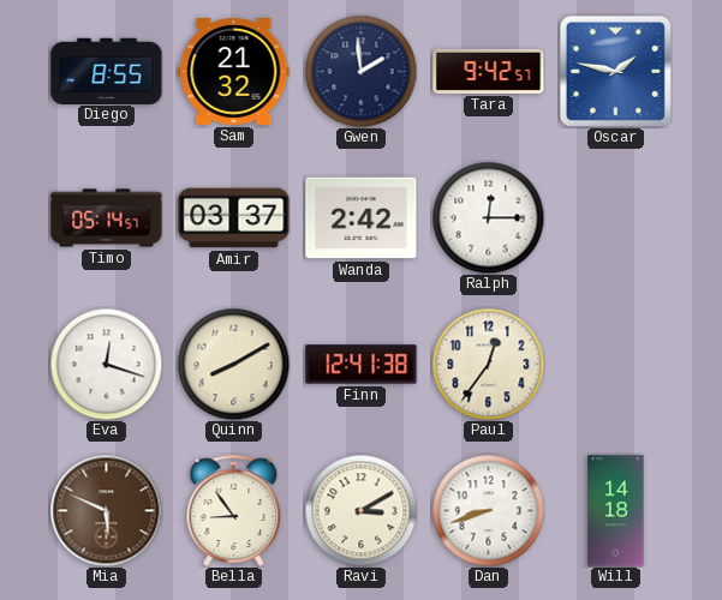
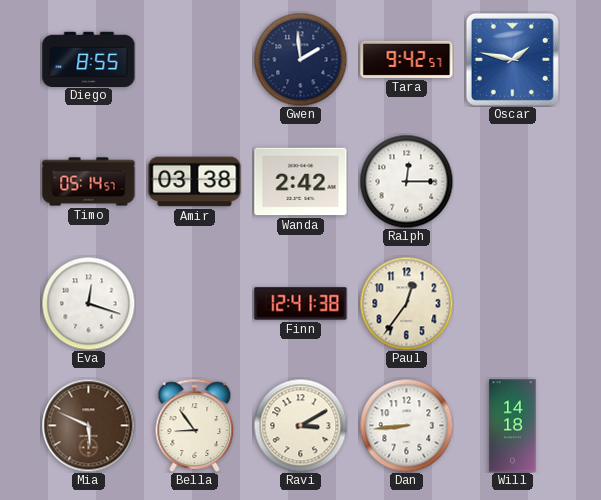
Sam: 21:32 -> none
Amir: 03:37 -> 03:38
Quinn: 8:10 -> none
Dan: 8:42 -> 8:44
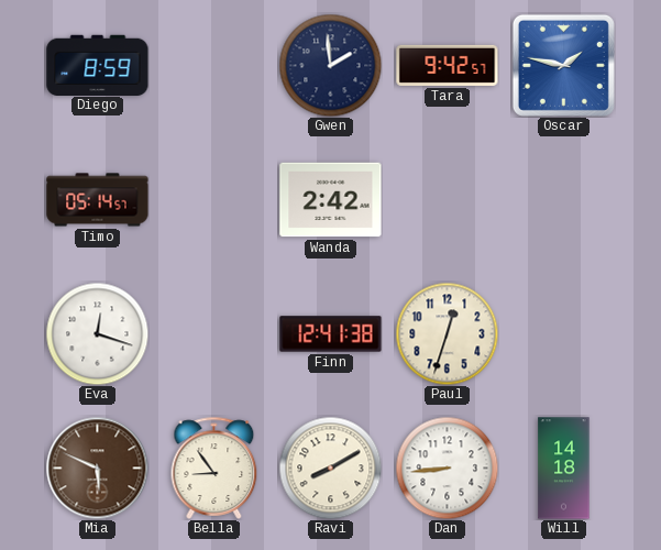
Diego: 8:55 -> 8:59
Amir: 03:38 -> none
Ralph: 12:15 -> none
Paul: 12:36 -> 12:33
Ravi: 3:10 -> 8:10
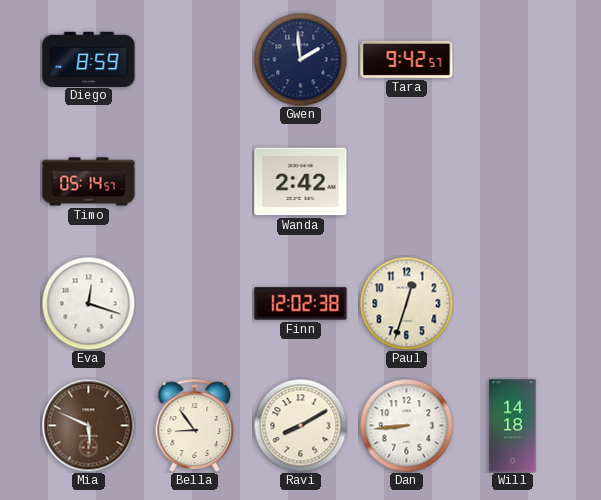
Oscar: 1:47 -> none
Finn: 12:41 -> 12:02
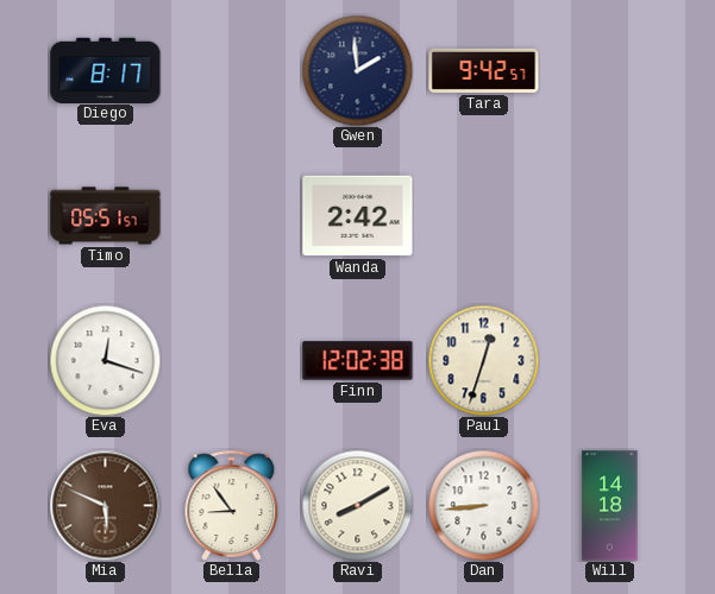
Diego: 8:59 -> 8:17
Timo: 05:14 -> 05:51
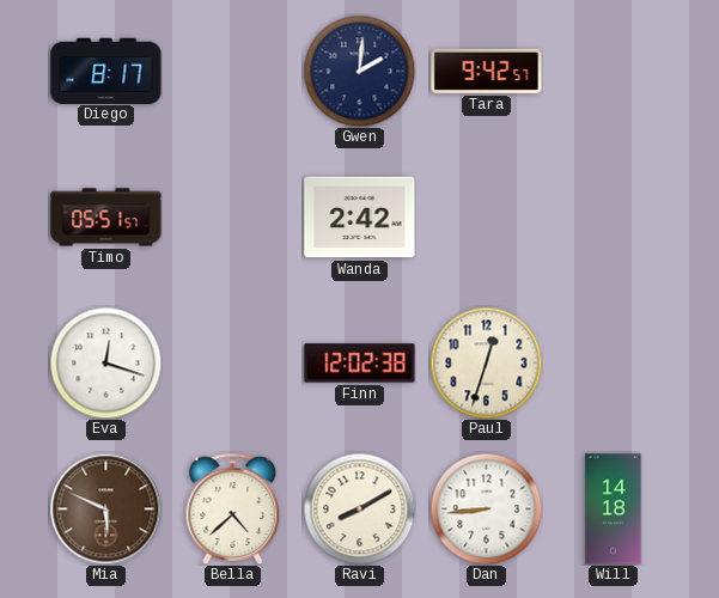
Gwen: 1:59 -> 2:01
Bella: 8:54 -> 4:38
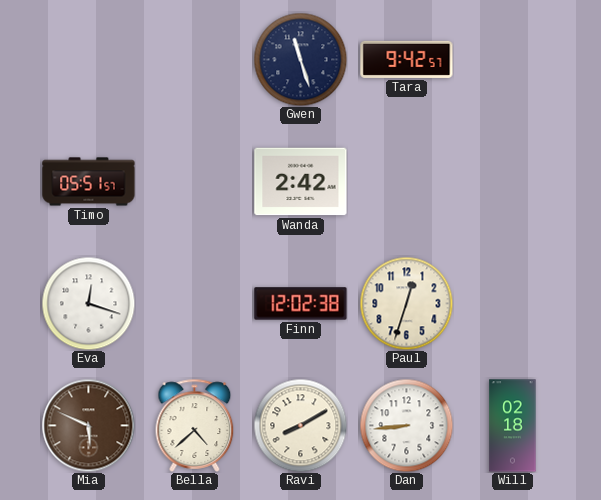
Diego: 8:17 -> none
Gwen: 2:01 -> 11:27
Will: 14:18 -> 02:18
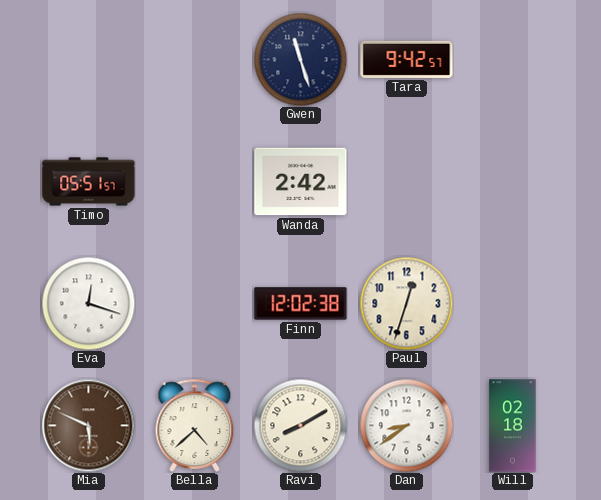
Dan: 8:44 -> 8:39
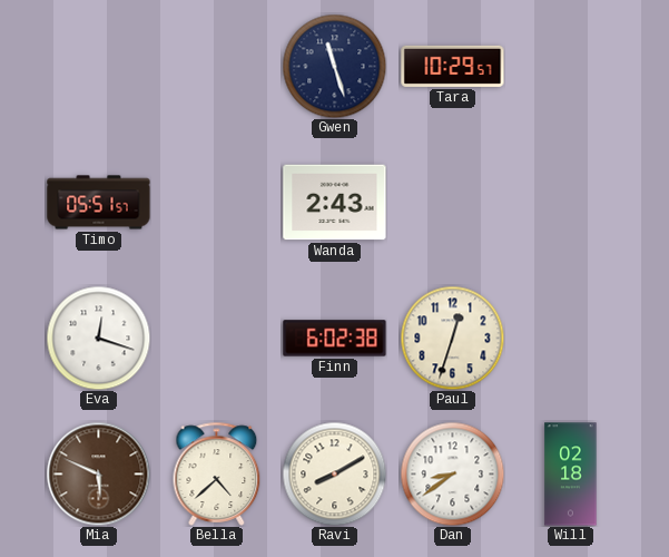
Tara: 9:42 -> 10:29
Wanda: 2:42 -> 2:43
Finn: 12:02 -> 6:02
